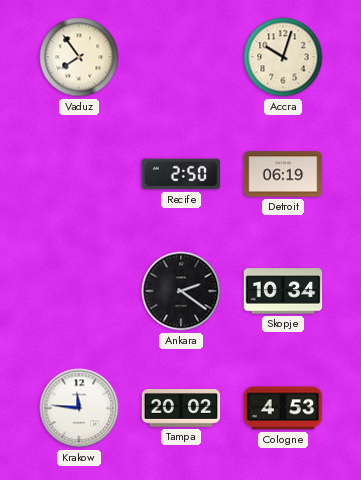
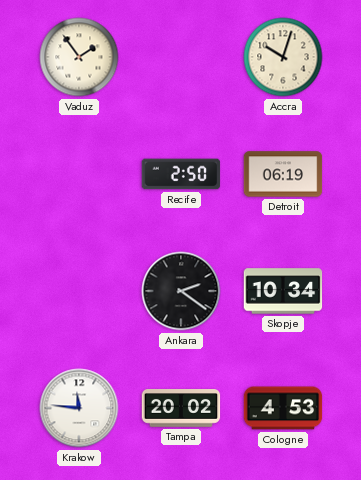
Vaduz: 7:54 -> 1:54
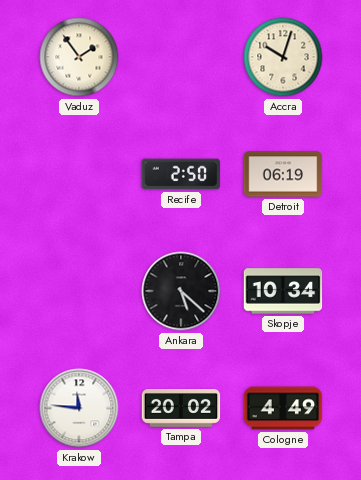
Ankara: 2:21 -> 5:22
Cologne: 4:53 -> 4:49
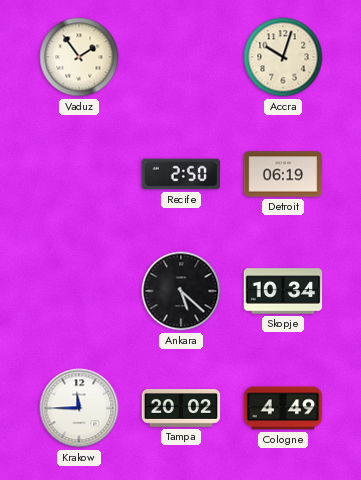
Krakow: 11:46 -> 11:45
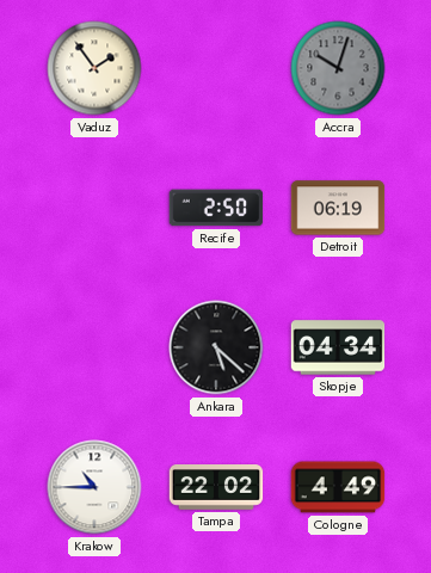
Accra dial: cream -> grey
Skopje: 10:34 -> 04:34
Krakow: 11:45 -> 10:45
Tampa: 20:02 -> 22:02
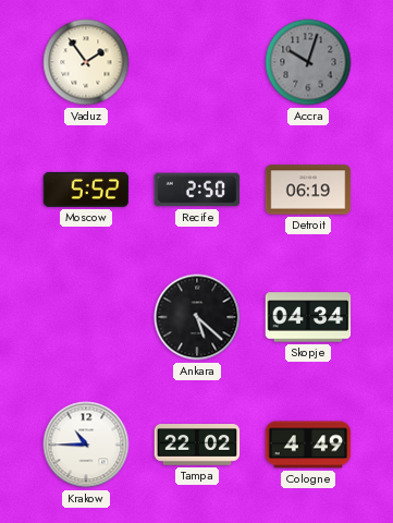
Moscow: none -> 5:52
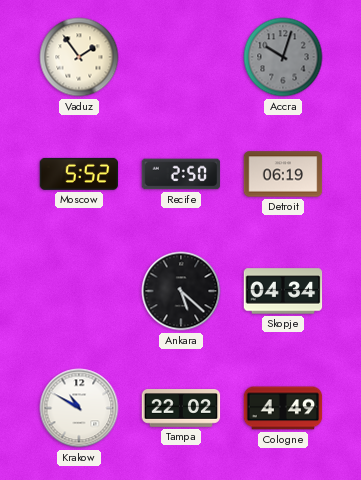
Krakow: 10:45 -> 10:50
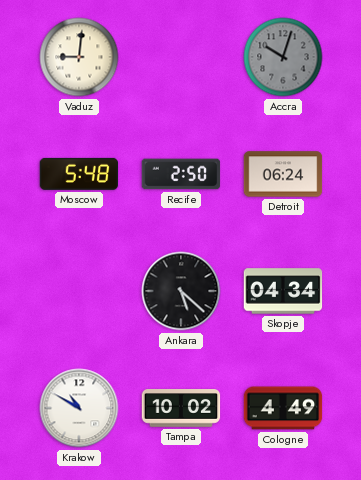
Vaduz: 1:54 -> 9:01
Moscow: 5:52 -> 5:48
Detroit: 06:19 -> 06:24
Tampa: 22:02 -> 10:02
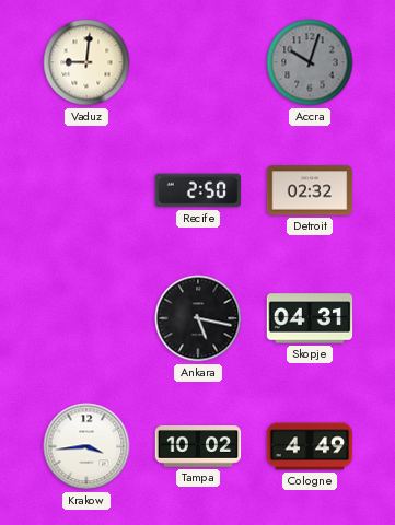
Moscow: 5:48 -> none
Detroit: 06:24 -> 02:32
Ankara: 5:22 -> 5:17
Skopje: 04:34 -> 04:31
Krakow: 10:50 -> 3:44
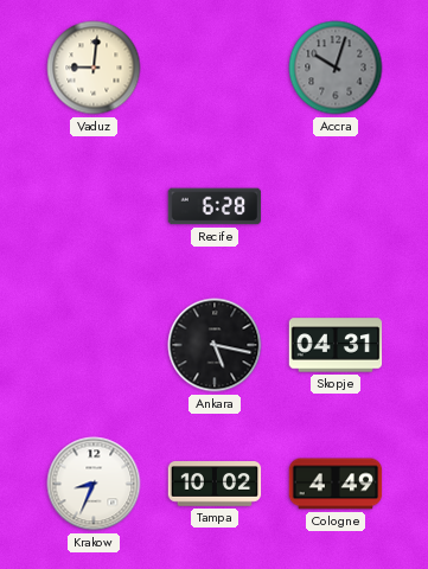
Recife: 2:50 -> 6:28
Detroit: 02:32 -> none
Krakow: 3:44 -> 8:34
